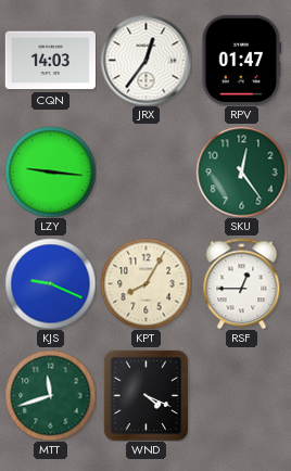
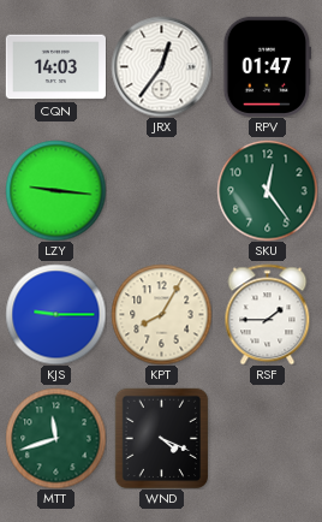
KJS: 9:19 -> 9:15
RSF: 12:45 -> 1:45
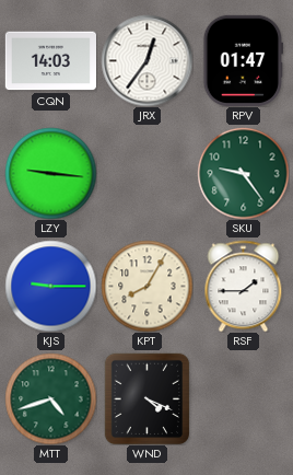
SKU: 12:24 -> 9:24
MTT: 11:42 -> 4:42
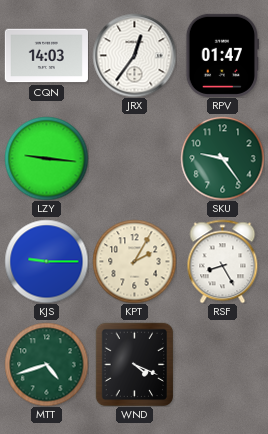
KPT: 8:05 -> 2:05
RSF: 1:45 -> 8:25
